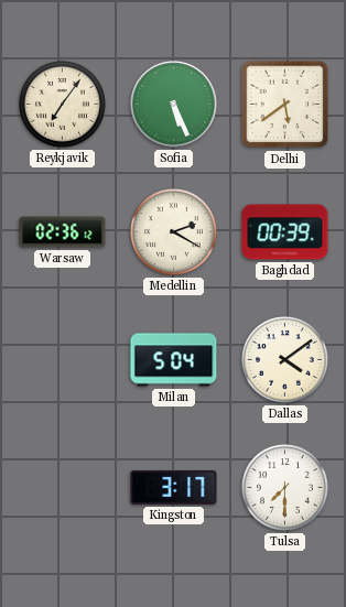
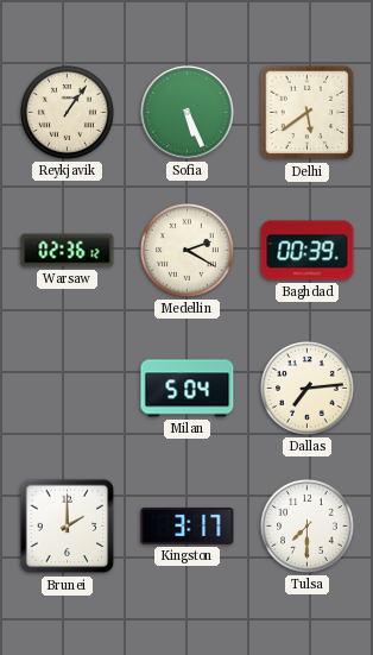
Reykjavik: 7:06 -> 1:06
Dallas: 4:09 -> 7:14
Brunei: none -> 2:00
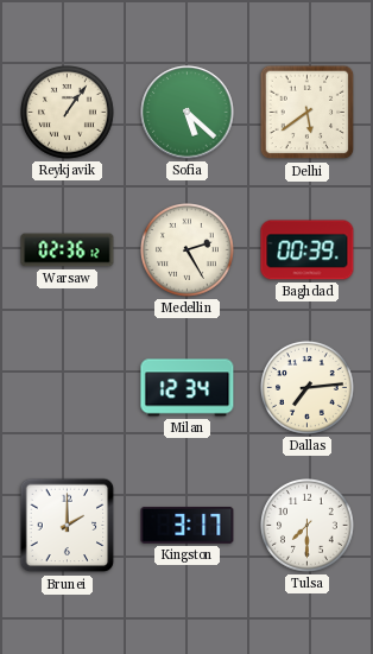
Sofia: 5:26 -> 5:22
Medellin: 2:20 -> 2:25
Milan: 5:04 -> 12:34
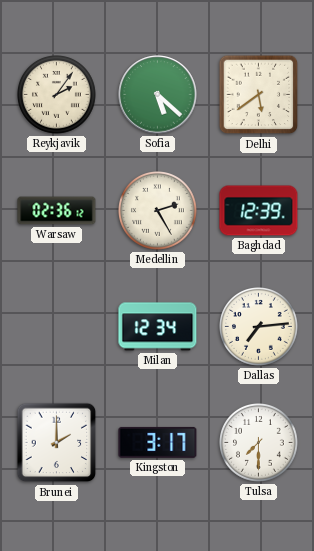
Reykjavik: 1:06 -> 2:06
Baghdad: 00:39 -> 12:39
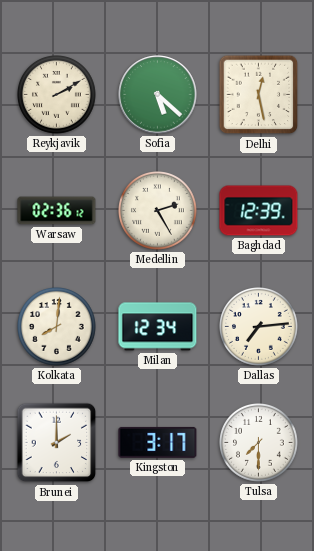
Reykjavik: 2:06 -> 2:10
Delhi: 5:39 -> 12:28
Kolkata: none -> 8:01
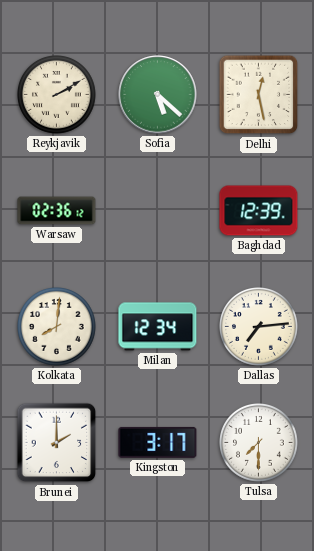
Medellin: 2:25 -> none
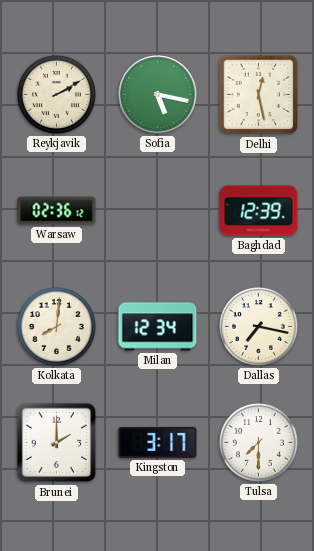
Sofia: 5:22 -> 5:17
Dallas: 7:14 -> 7:17
